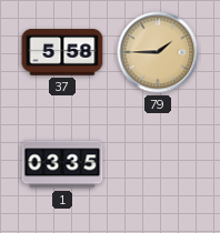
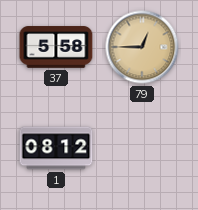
79: 1:45 -> 12:45
1: 03:35 -> 08:12
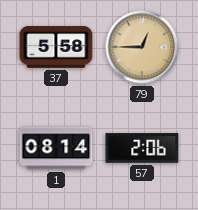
1: 08:12 -> 08:14
57: none -> 2:06
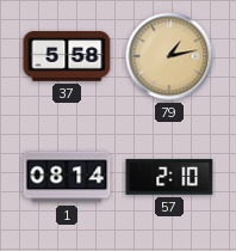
79: 12:45 -> 1:13
57: 2:06 -> 2:10
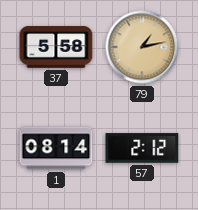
57: 2:10 -> 2:12
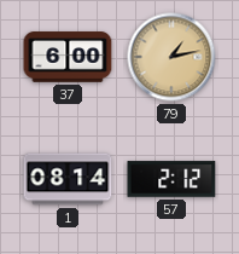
37: 5:58 -> 6:00
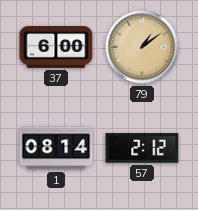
79: 1:13 -> 1:09
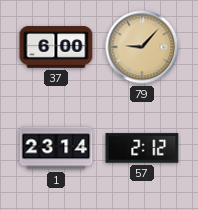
79: 1:09 -> 9:07
1: 08:14 -> 23:14
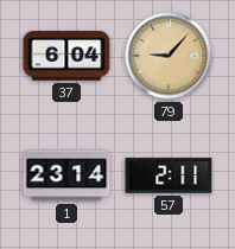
37: 6:00 -> 6:04
57: 2:12 -> 2:11
